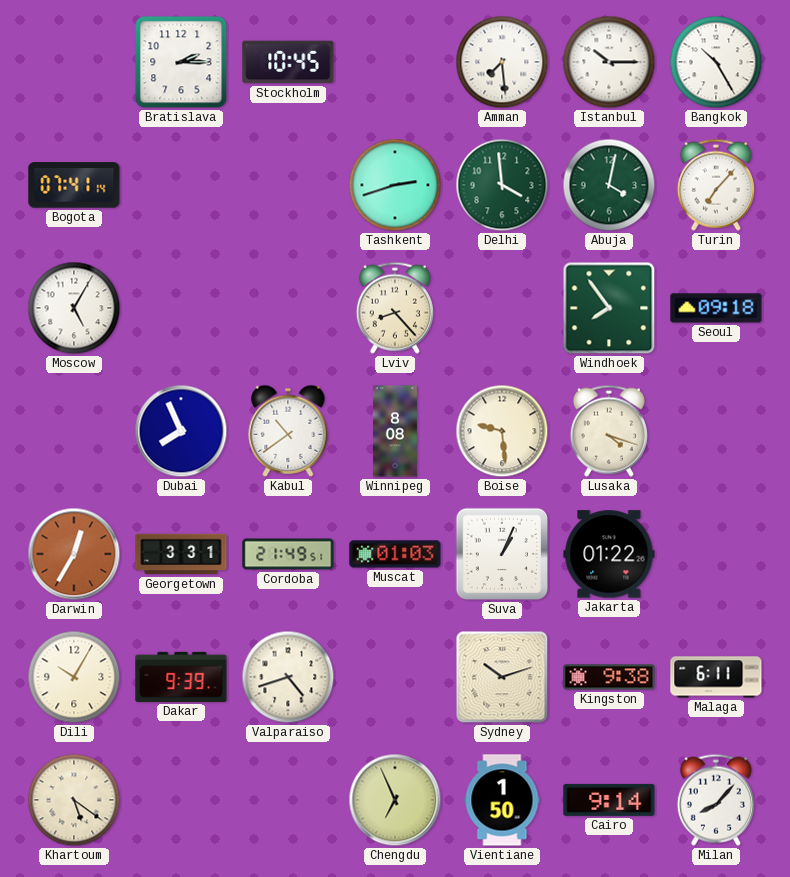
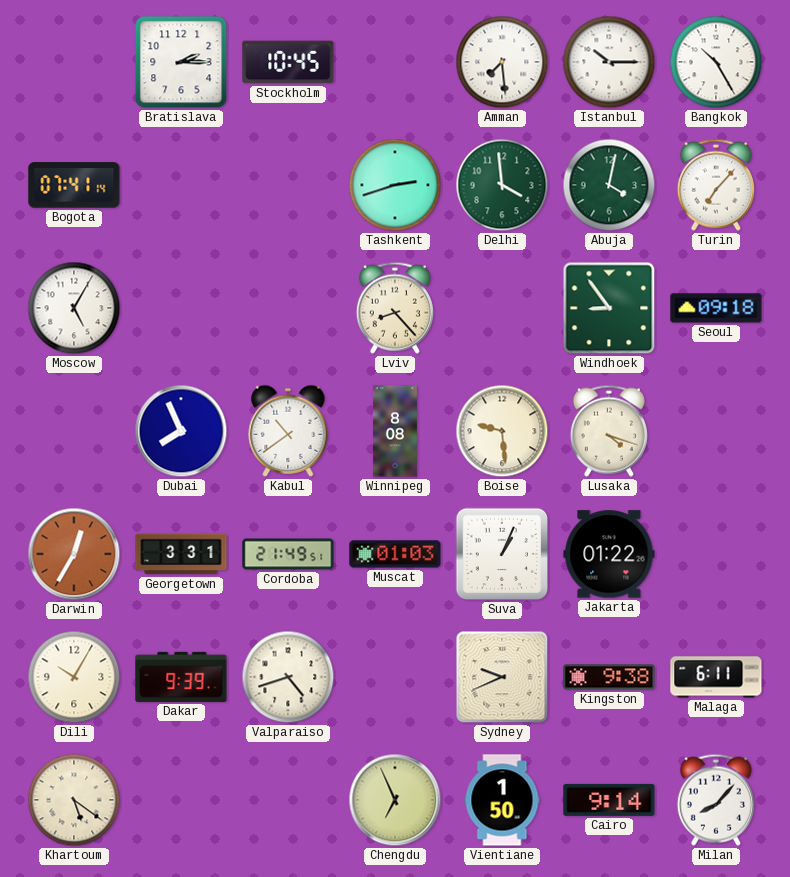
Windhoek: 7:54 -> 8:54
Sydney: 10:12 -> 9:41
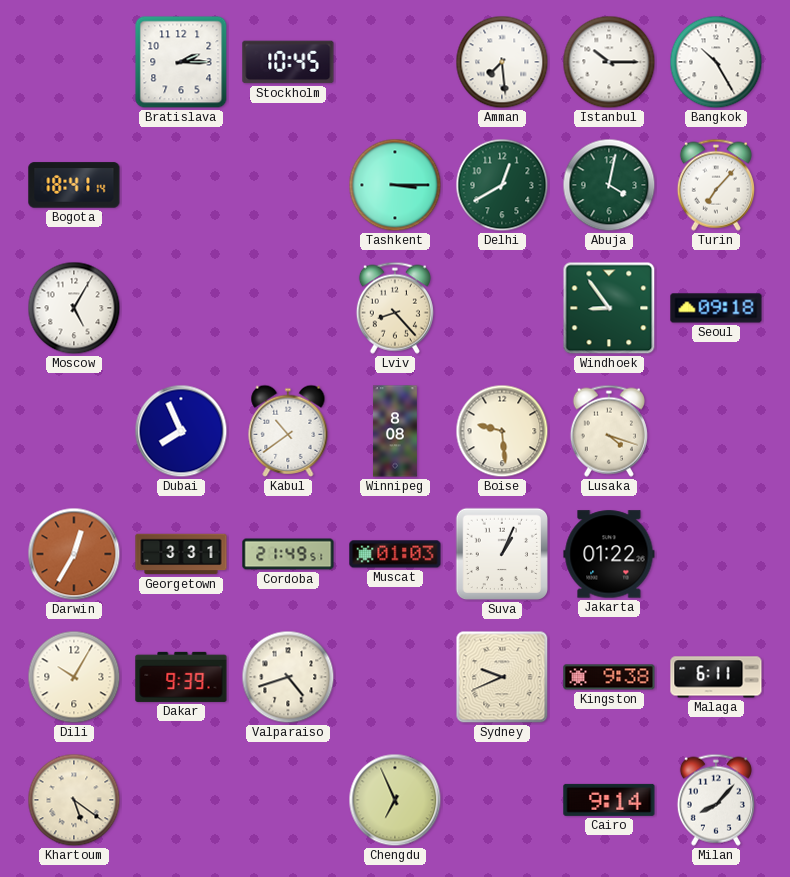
Bogota: 07:41 -> 18:41
Tashkent: 2:42 -> 3:15
Delhi: 3:59 -> 12:40
Vientiane: 1:50 -> none
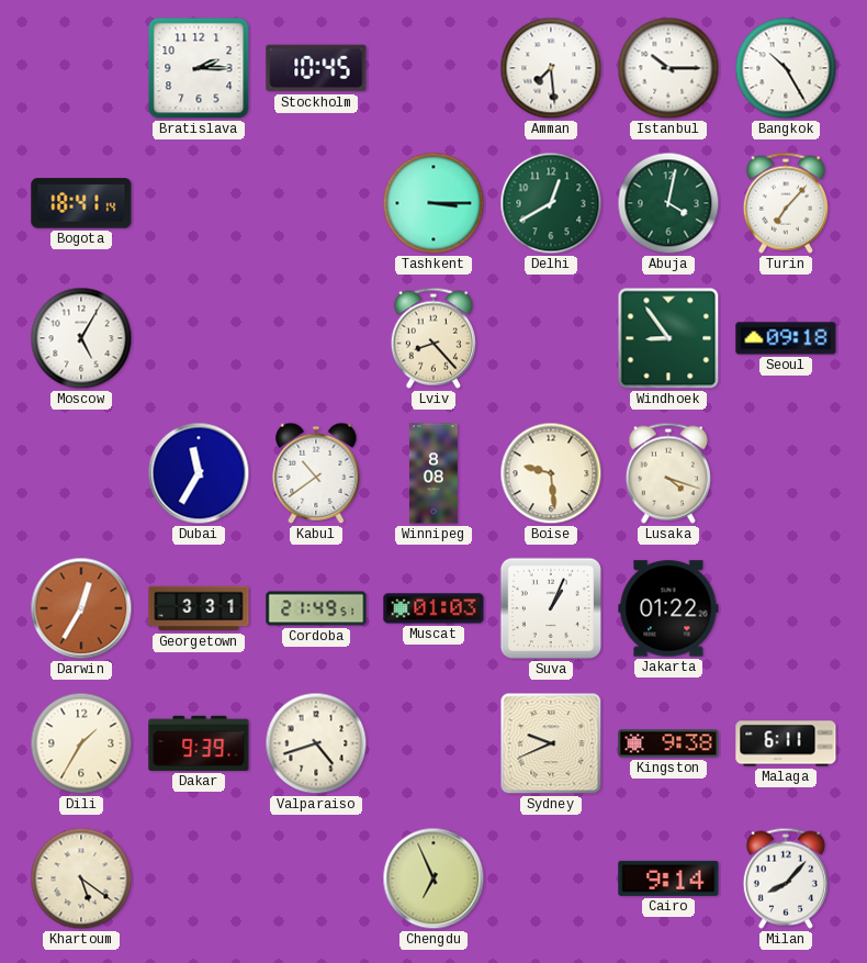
Dubai: 7:56 -> 11:35
Dili: 10:05 -> 1:35
